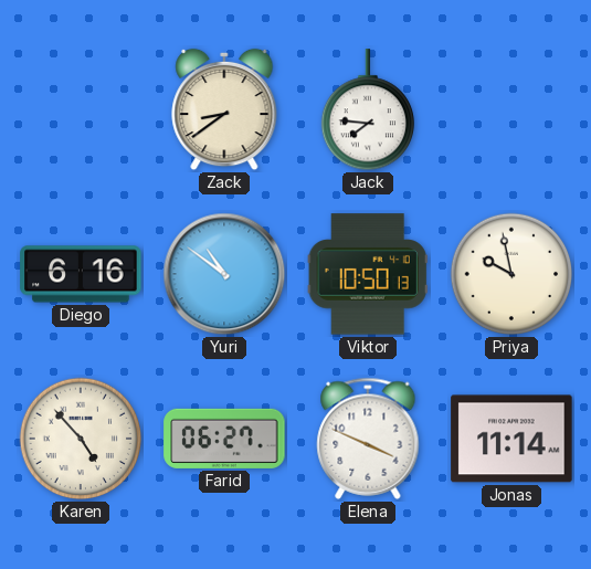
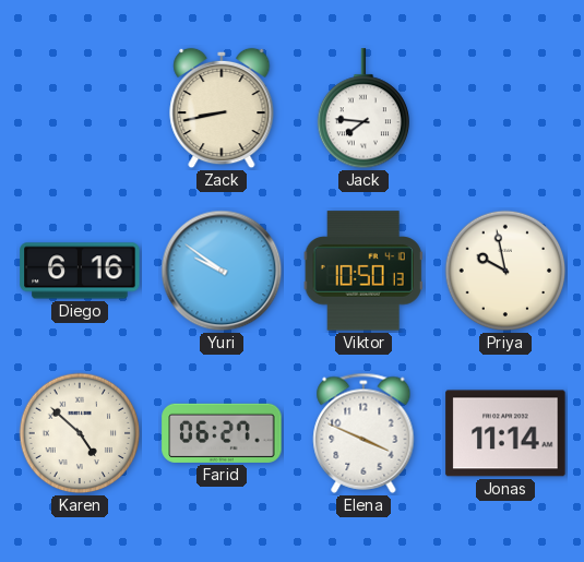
Zack: 8:39 -> 8:43
Yuri: 10:51 -> 9:51
Karen: 4:53 -> 4:52
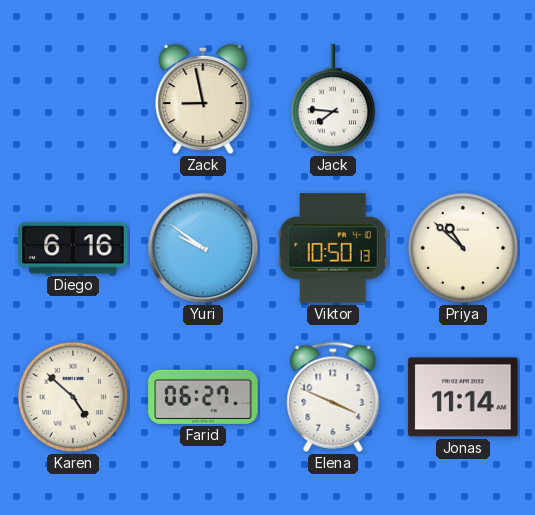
Zack: 8:43 -> 8:58
Priya: 9:58 -> 10:52
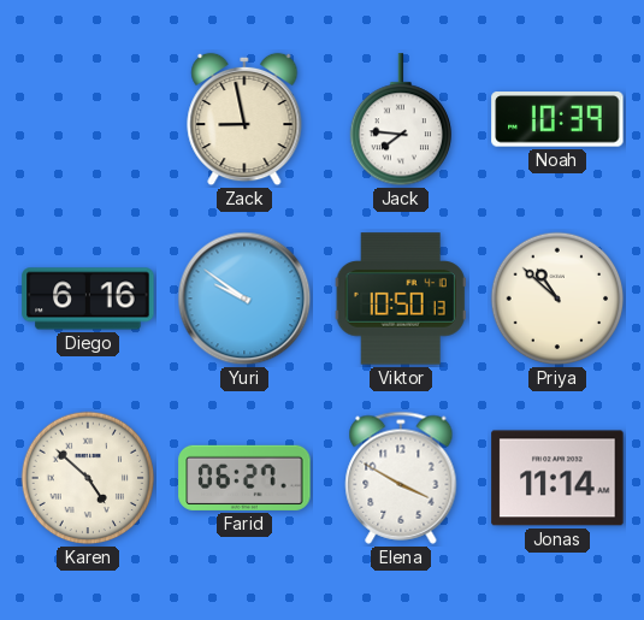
Noah: none -> 10:39
Elena: 3:49 -> 3:50
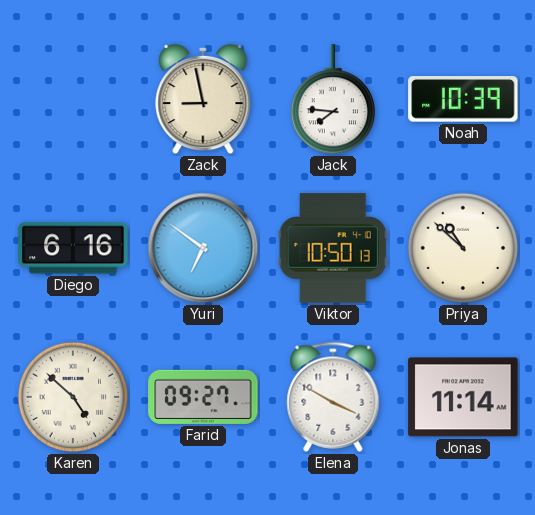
Yuri: 9:51 -> 6:51
Farid: 06:27 -> 09:27
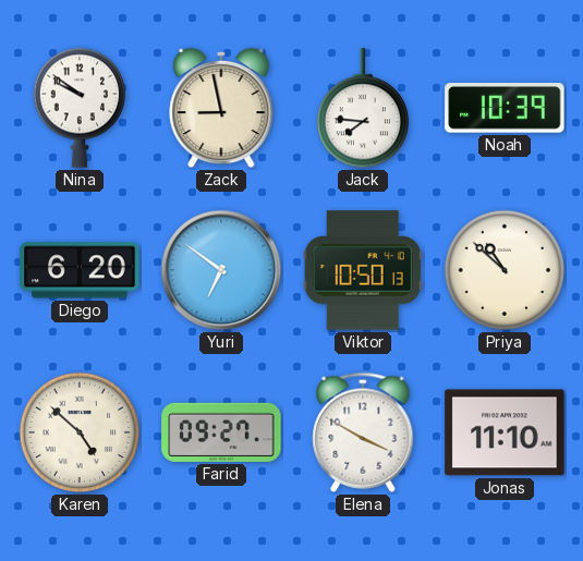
Nina: none -> 9:51
Diego: 6:16 -> 6:20
Jonas: 11:14 -> 11:10
